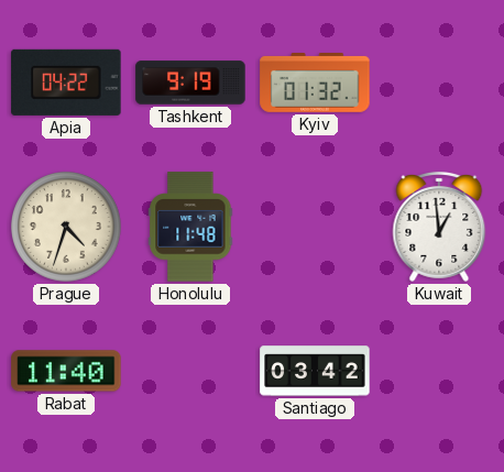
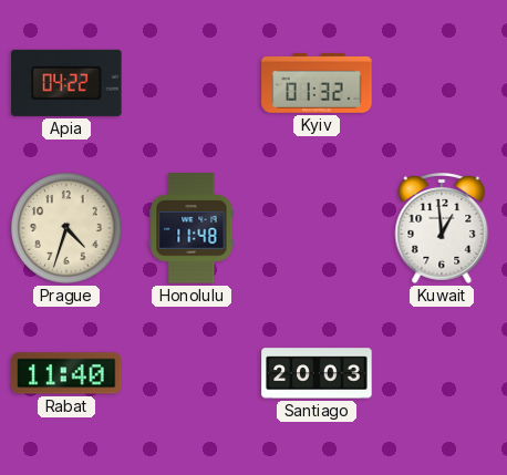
Tashkent: 9:19 -> none
Santiago: 03:42 -> 20:03
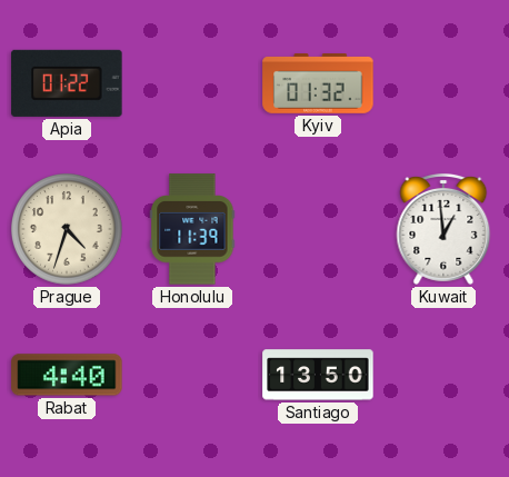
Apia: 04:22 -> 01:22
Honolulu: 11:48 -> 11:39
Rabat: 11:40 -> 4:40
Santiago: 20:03 -> 13:50
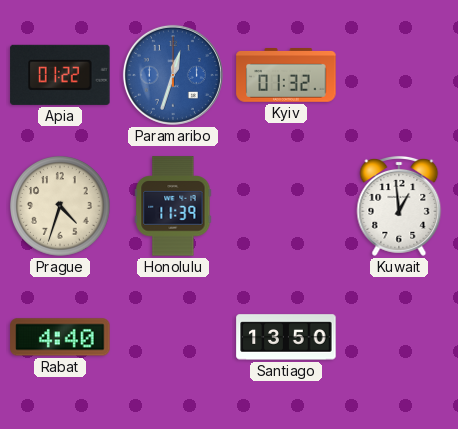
Paramaribo: none -> 12:33
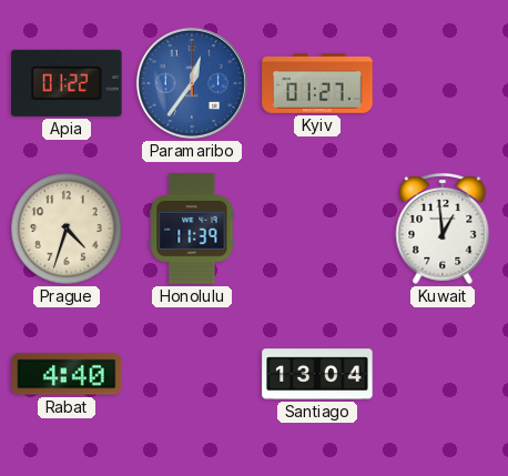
Paramaribo: 12:33 -> 12:36
Kyiv: 01:32 -> 01:27
Santiago: 13:50 -> 13:04
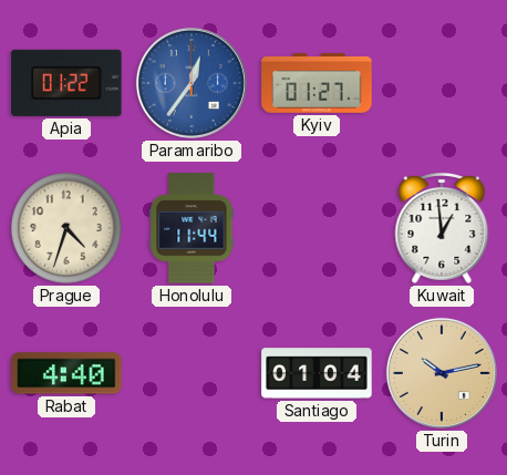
Honolulu: 11:39 -> 11:44
Santiago: 13:04 -> 01:04
Turin: none -> 10:13
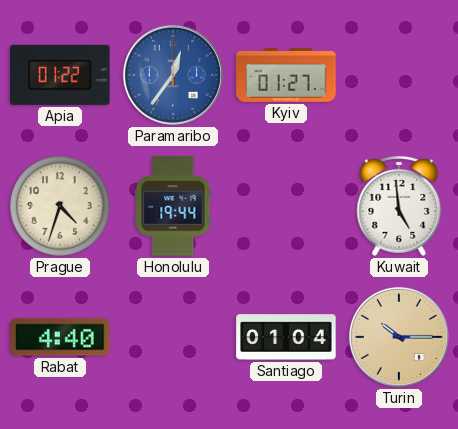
Honolulu: 11:44 -> 19:44
Kuwait: 12:59 -> 4:59
Turin: 10:13 -> 10:15
